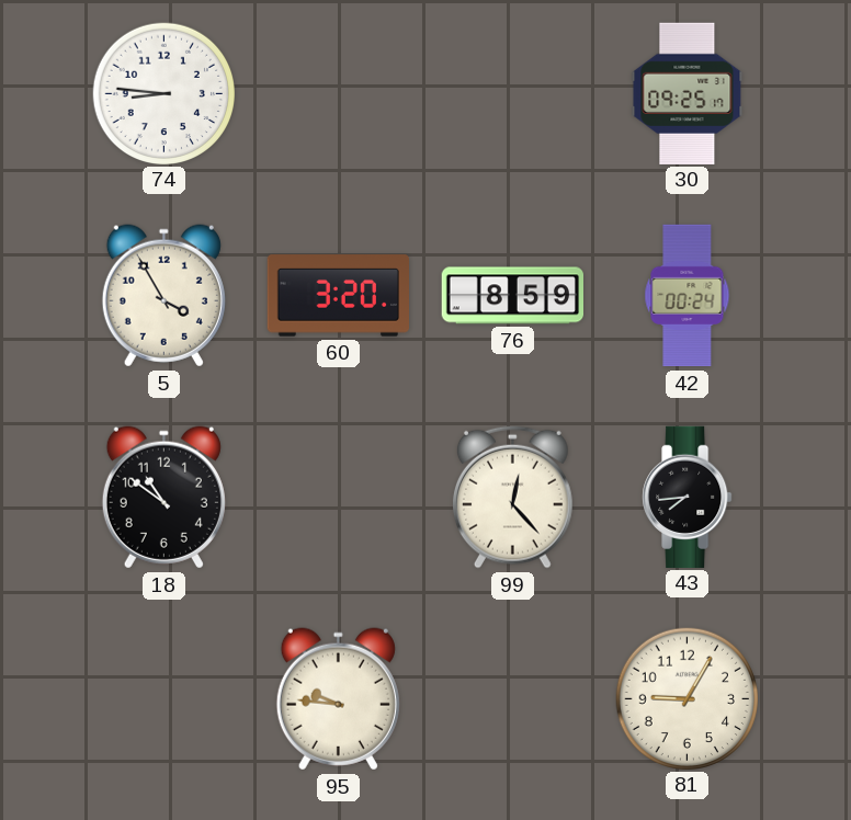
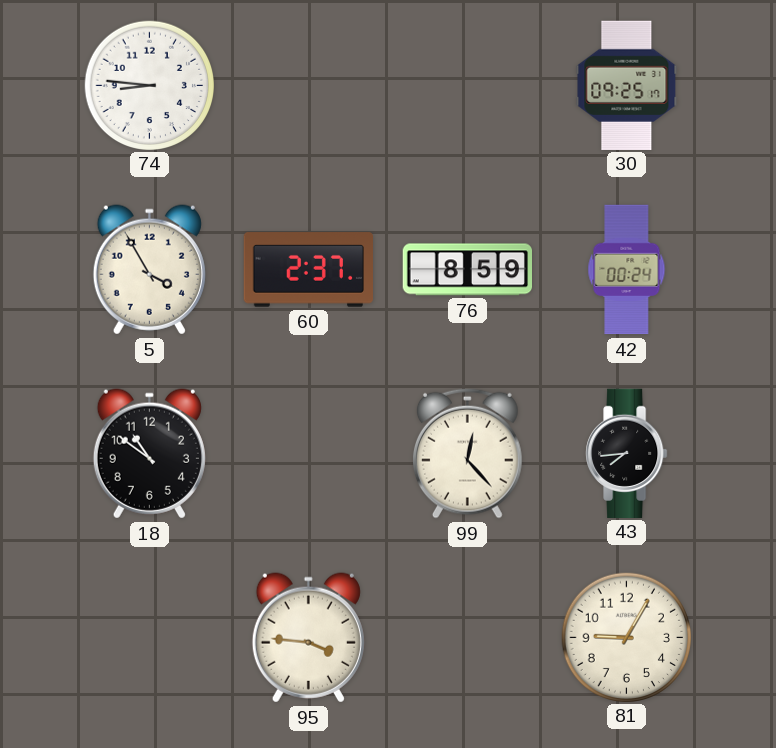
60: 3:20 -> 2:37
95: 9:46 -> 3:46
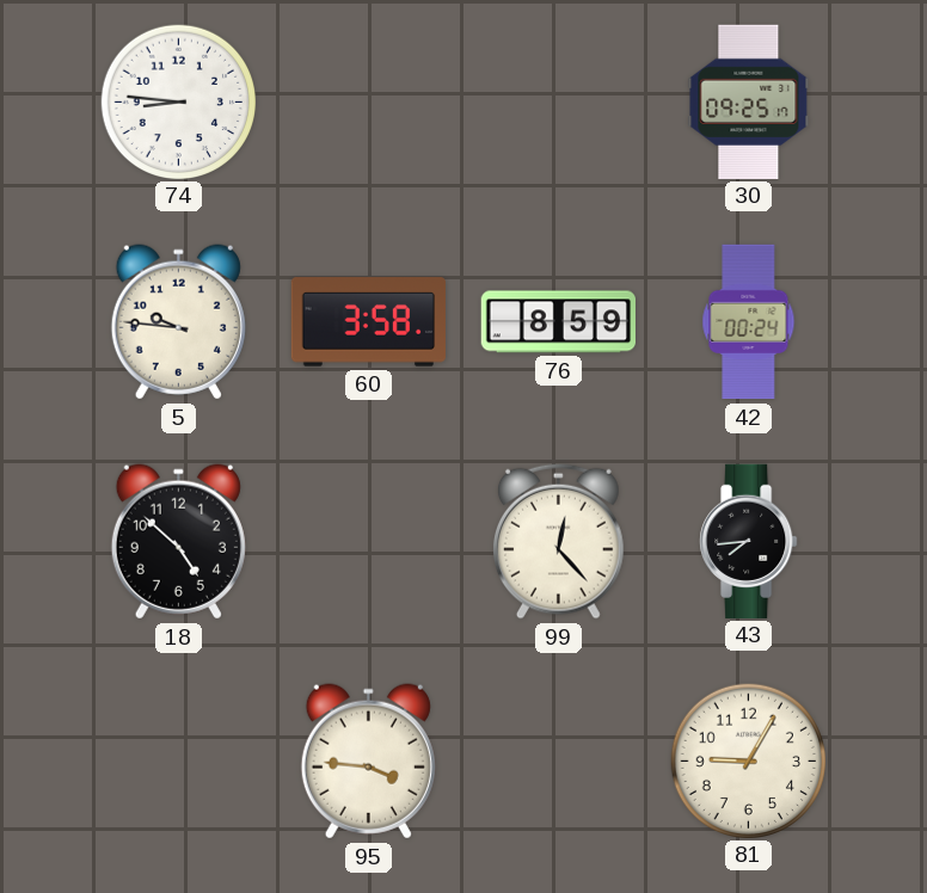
5: 3:55 -> 9:46
60: 2:37 -> 3:58
18: 10:51 -> 4:52
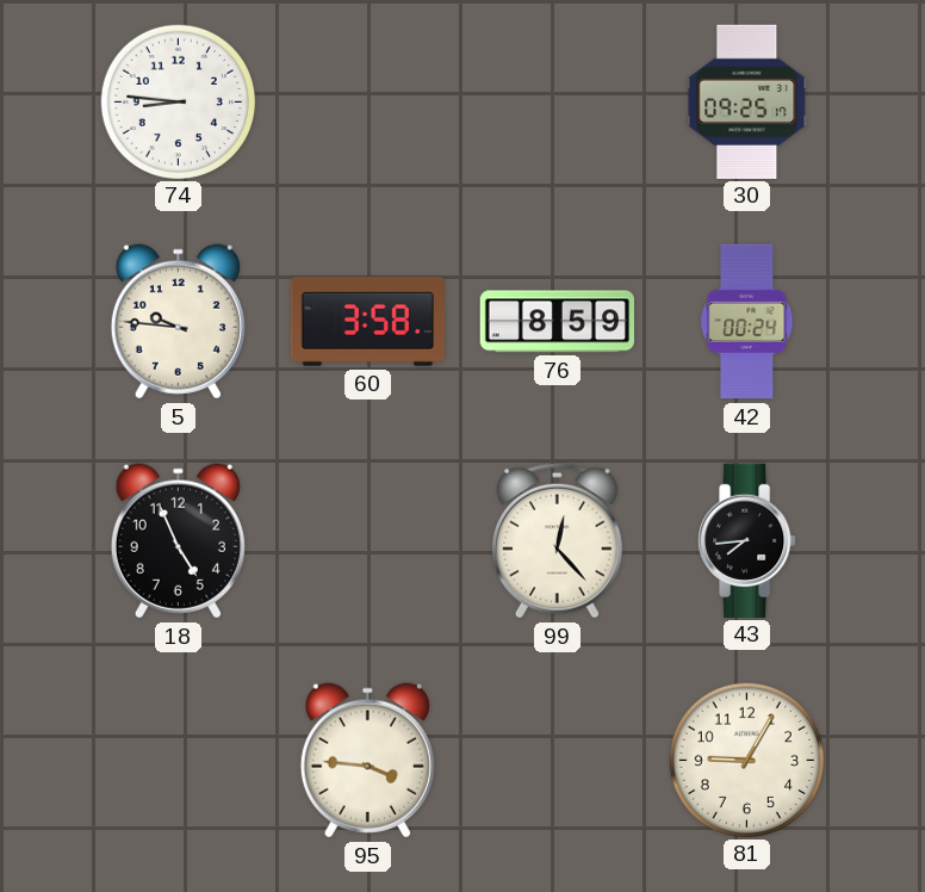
18: 4:52 -> 4:56
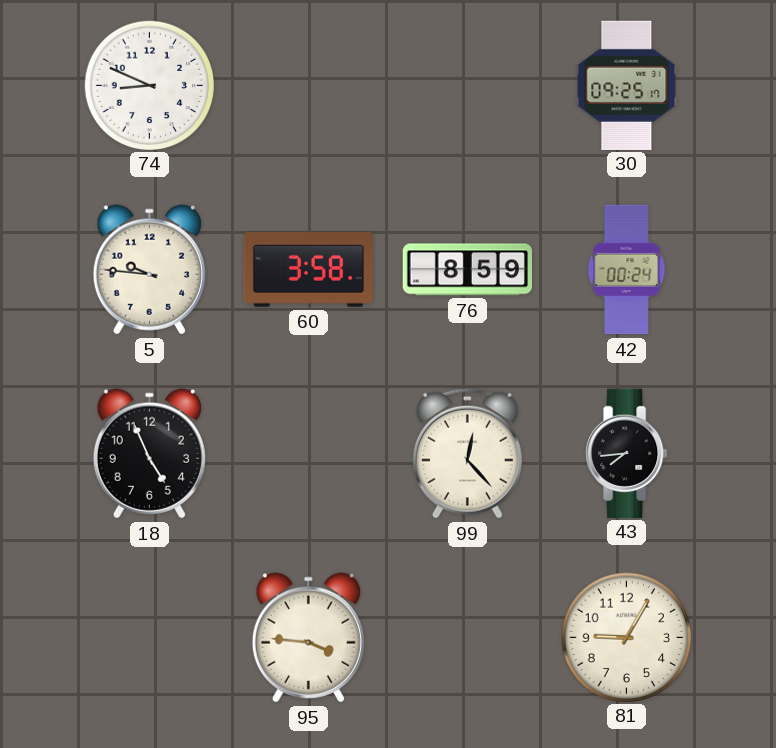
74: 8:46 -> 8:49
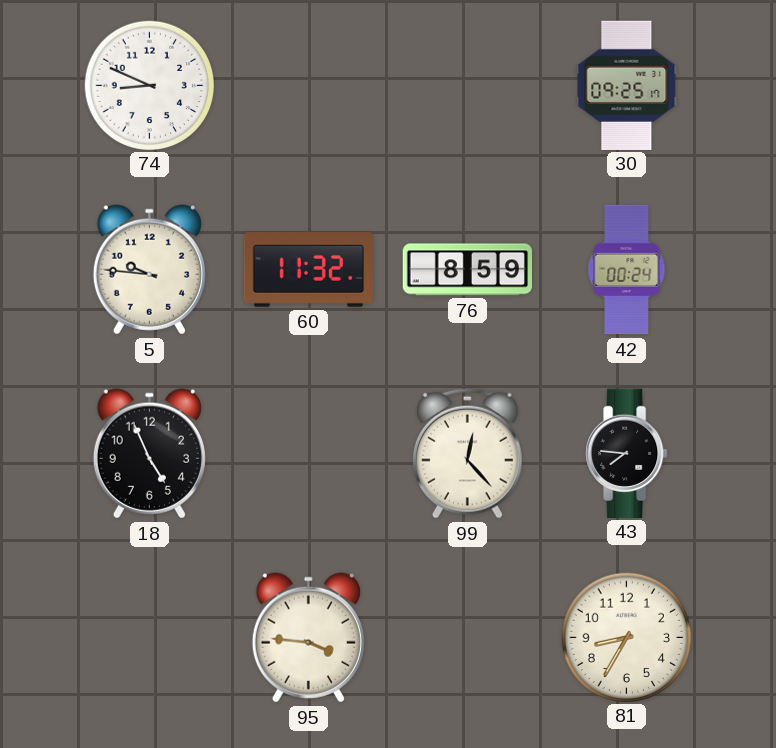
60: 3:58 -> 11:32
43: 7:44 -> 7:46
81: 9:05 -> 8:35
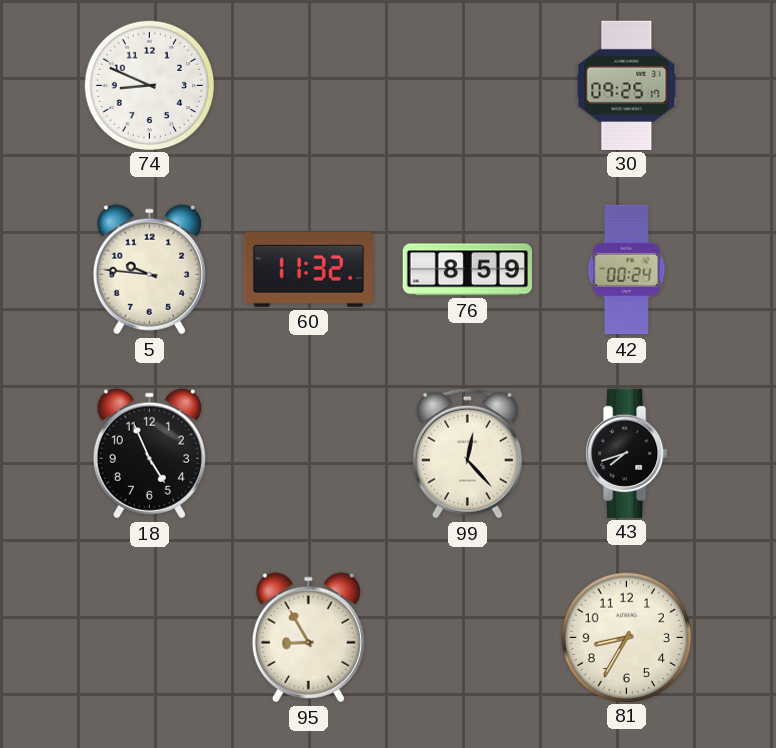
43: 7:46 -> 7:42
95: 3:46 -> 8:55
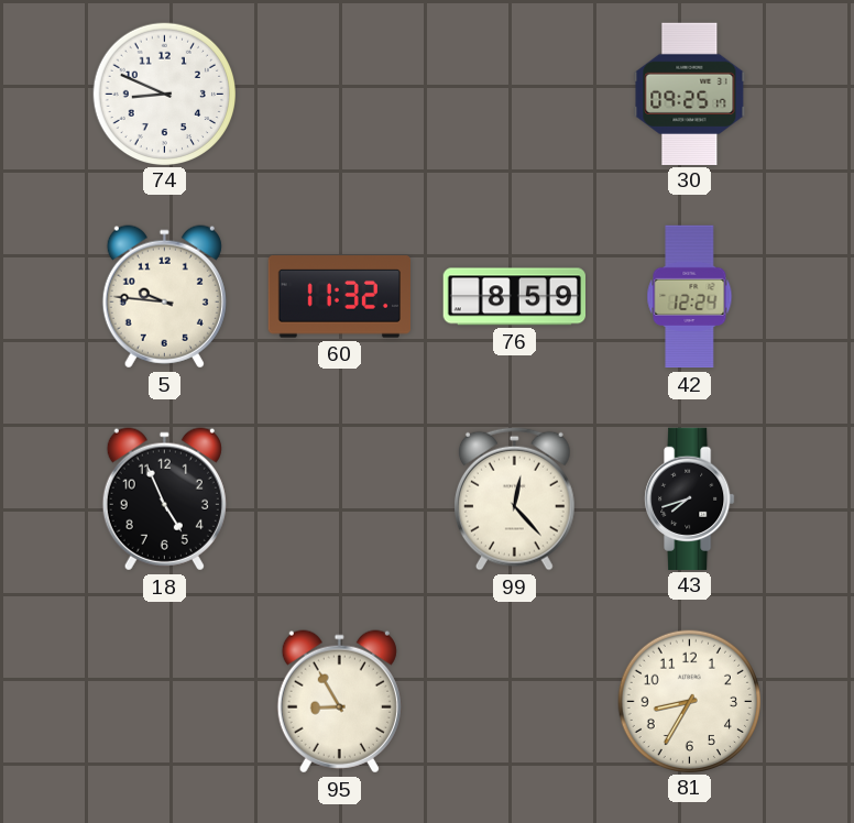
42: 00:24 -> 12:24
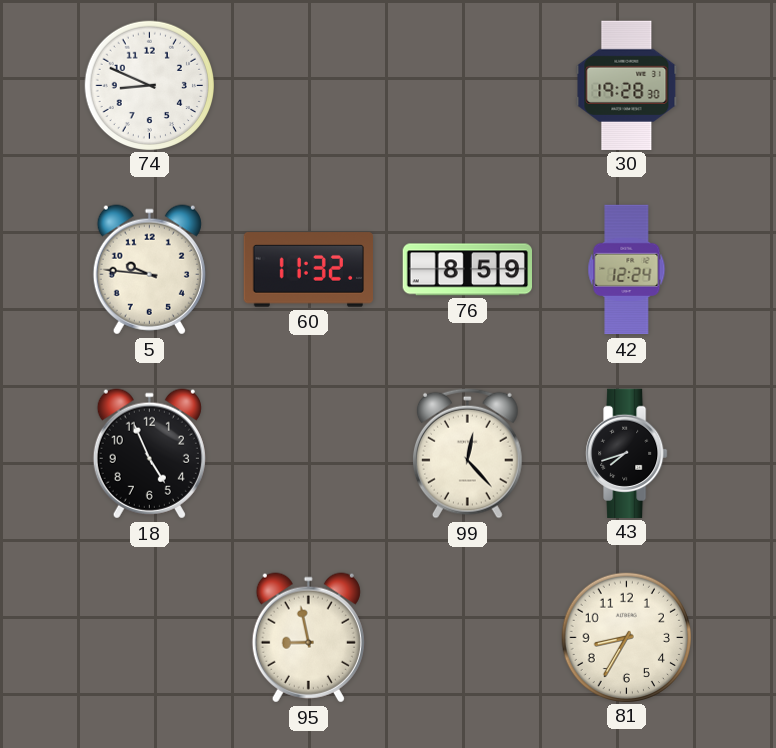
30: 09:25 -> 19:28
95: 8:55 -> 8:58
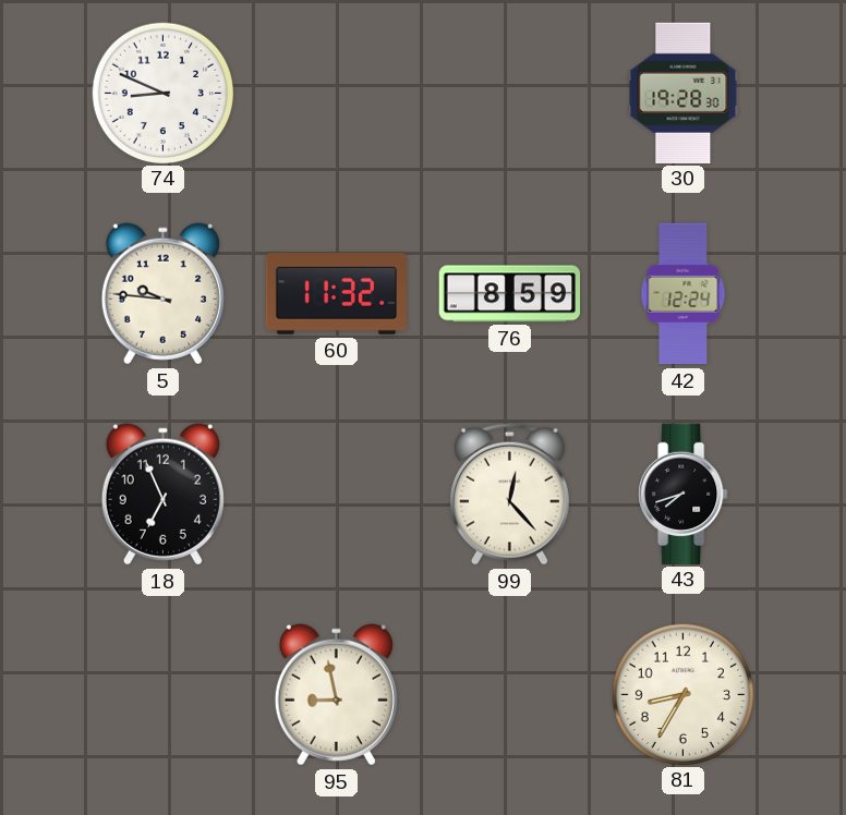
18: 4:56 -> 6:56
